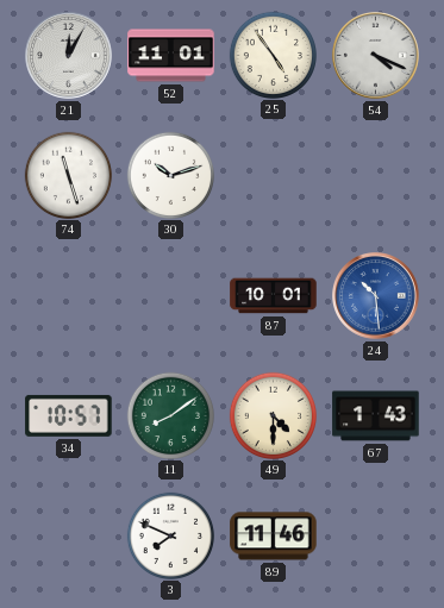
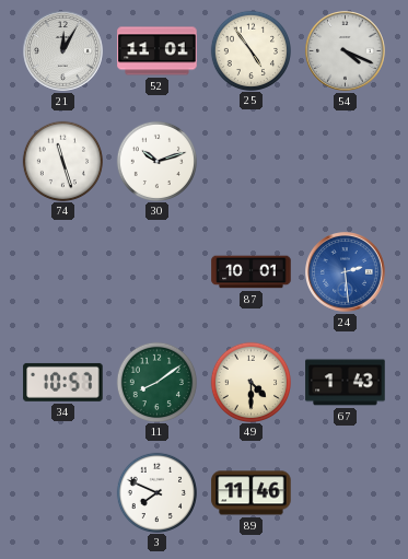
24: 10:29 -> 2:29
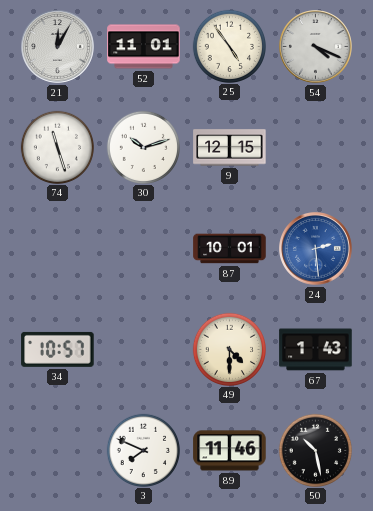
9: none -> 12:15
11: 8:09 -> none
50: none -> 10:28
